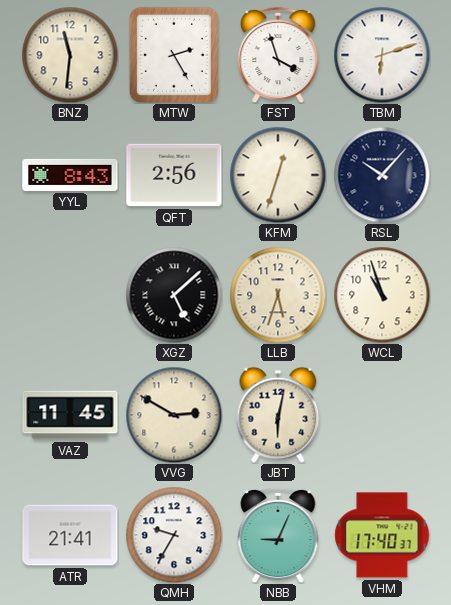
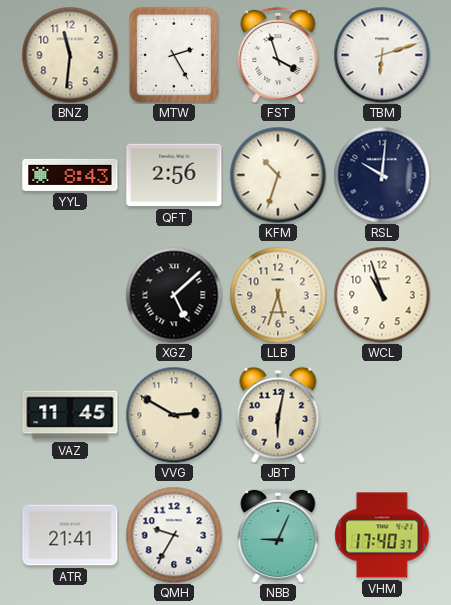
KFM: 12:33 -> 10:33
RSL: 10:07 -> 10:01
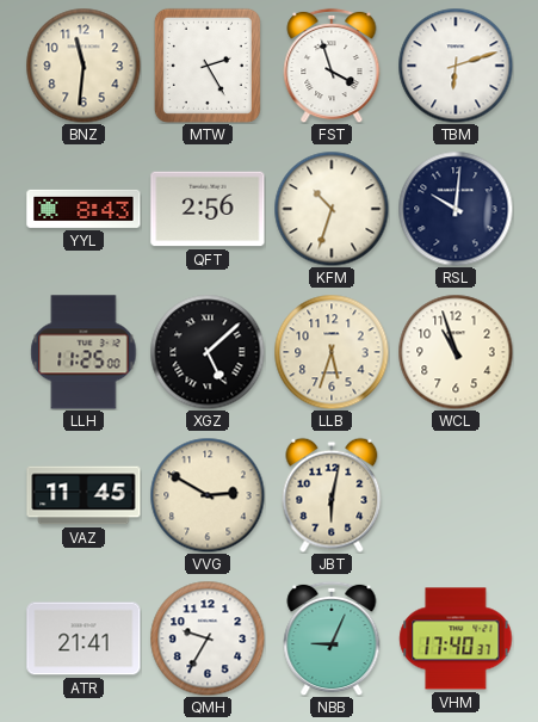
LLH: none -> 11:25
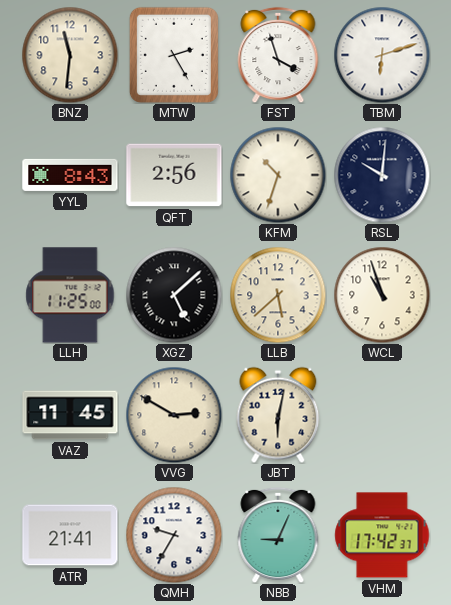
LLB: 5:33 -> 5:38
VHM: 17:40 -> 17:42
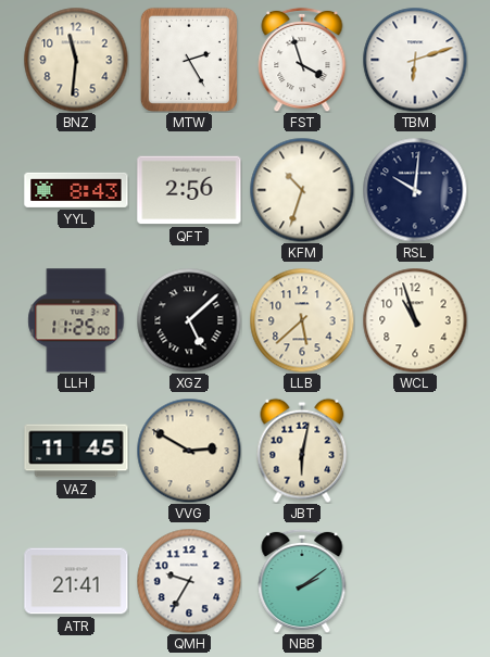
NBB: 9:04 -> 2:09
VHM: 17:42 -> none
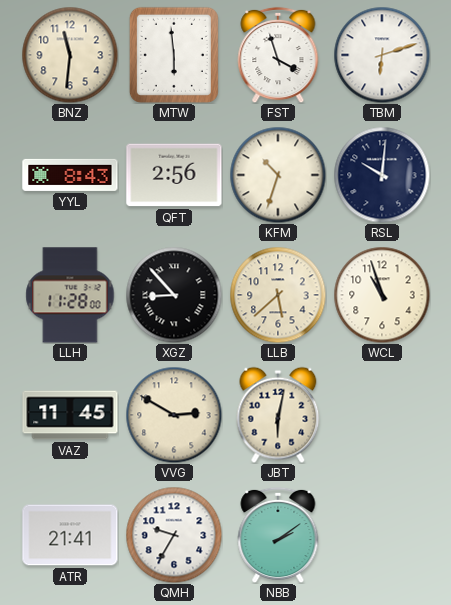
MTW: 2:25 -> 5:59
LLH: 11:25 -> 11:28
XGZ: 5:08 -> 8:53
